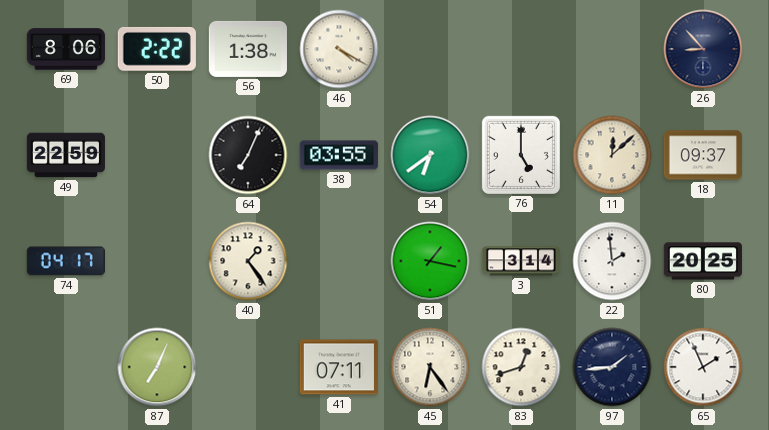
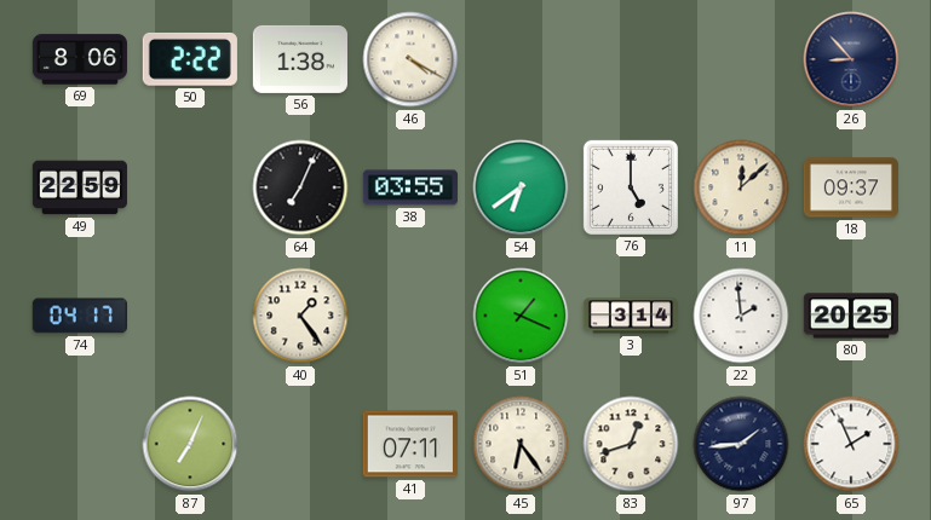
51: 1:17 -> 1:19
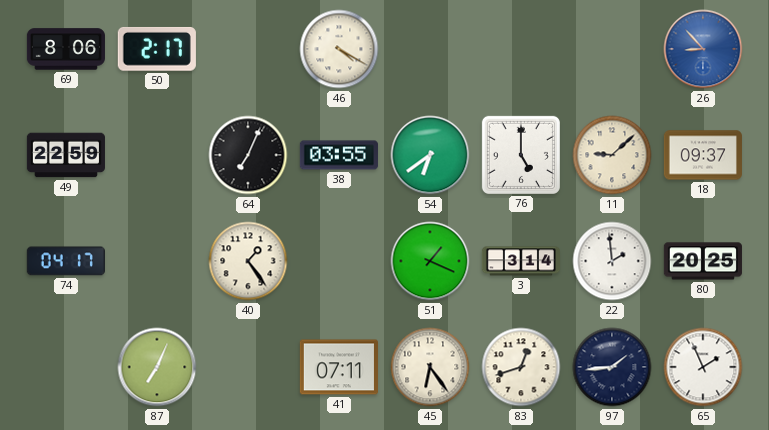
50: 2:22 -> 2:17
56: 1:38 -> none
26 dial: navy -> blue
11: 12:08 -> 9:08
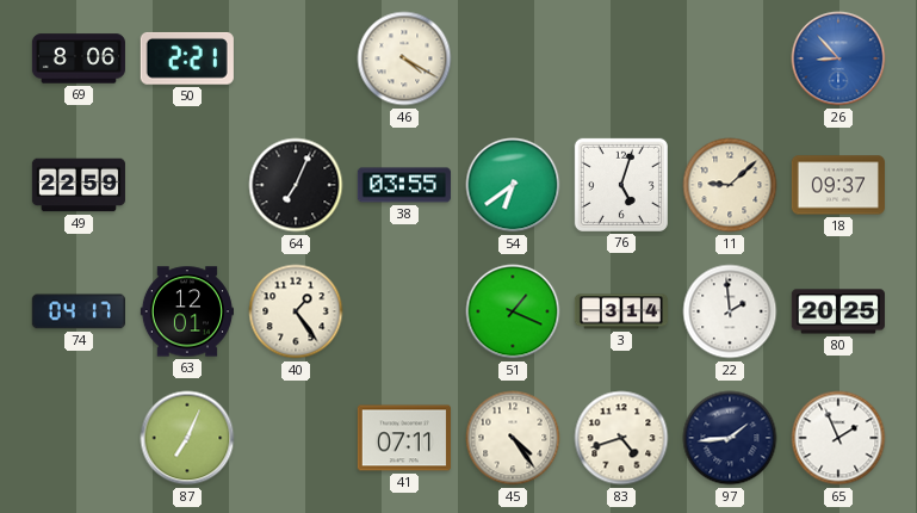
50: 2:17 -> 2:21
76: 5:00 -> 5:03
63: none -> 12:01
45: 6:24 -> 4:24
83: 12:42 -> 4:42
